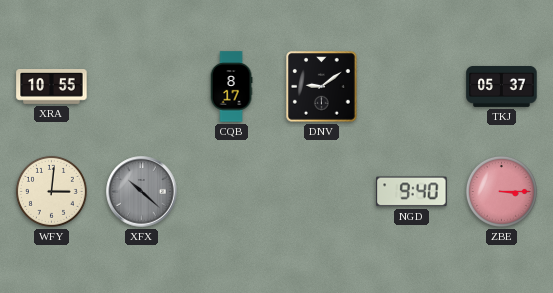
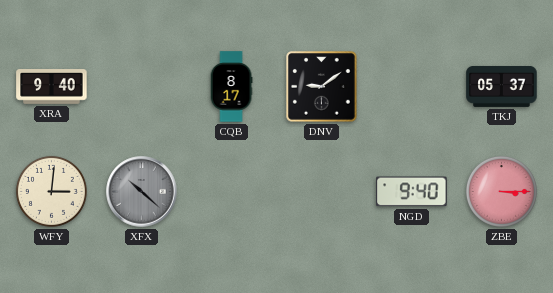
XRA: 10:55 -> 9:40
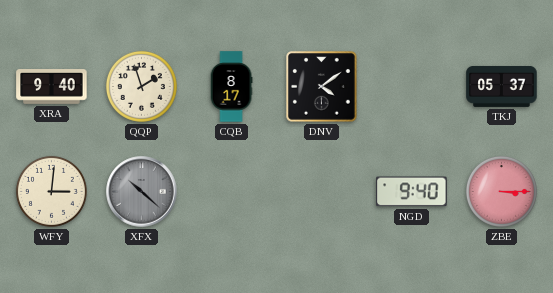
QQP: none -> 1:57
DNV: 9:09 -> 4:09
